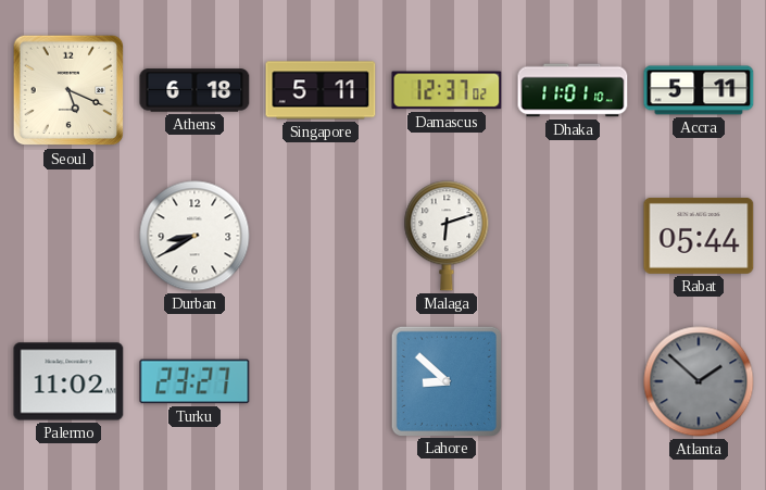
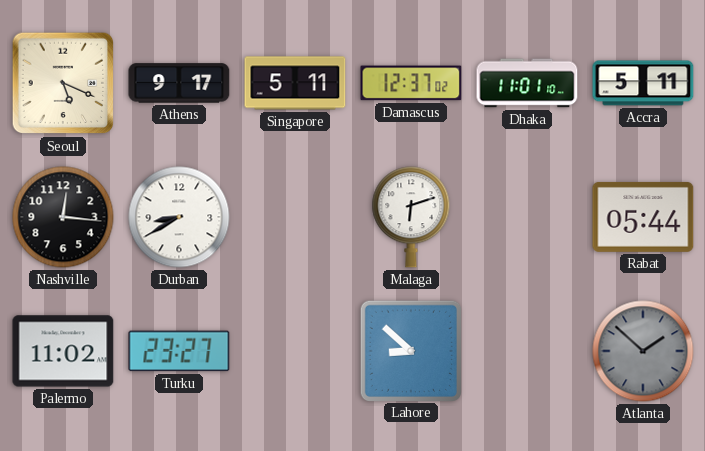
Athens: 6:18 -> 9:17
Nashville: none -> 12:16
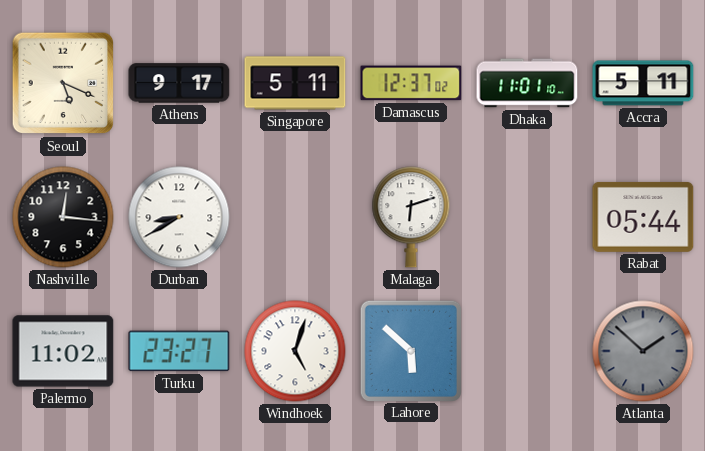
Windhoek: none -> 5:03
Lahore: 8:52 -> 5:52
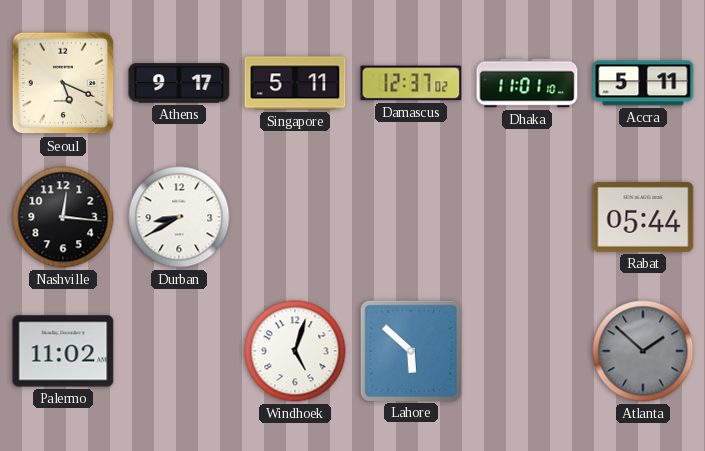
Malaga: 6:12 -> none
Turku: 23:27 -> none
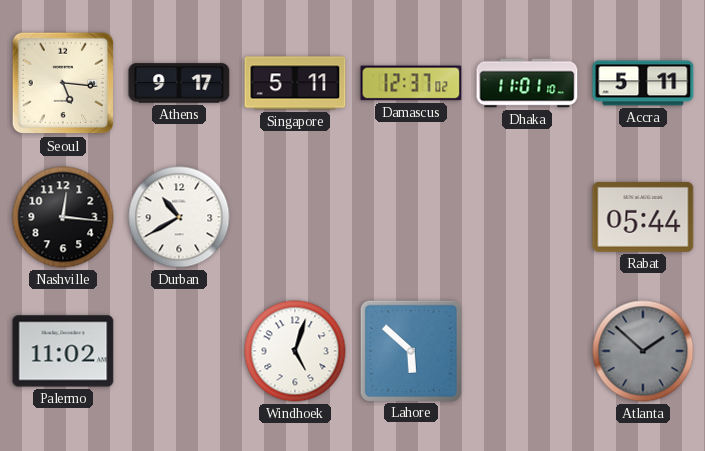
Seoul: 5:19 -> 5:16
Durban: 8:40 -> 10:40
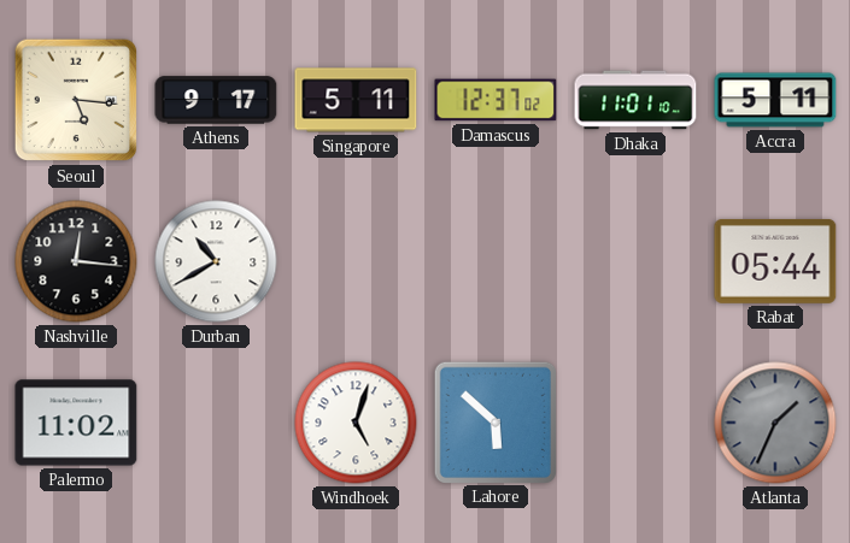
Atlanta: 1:52 -> 1:34
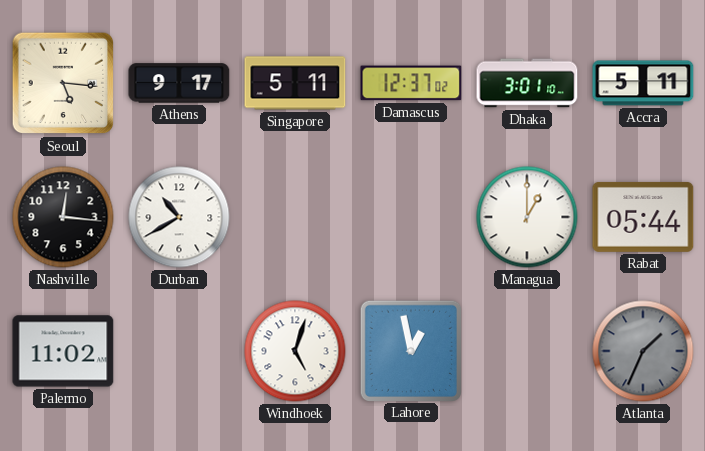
Dhaka: 11:01 -> 3:01
Managua: none -> 1:00
Lahore: 5:52 -> 12:58
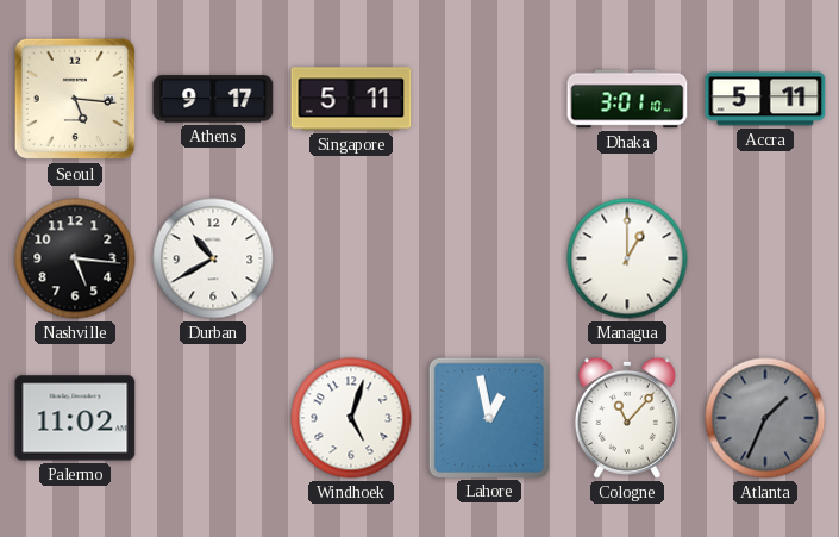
Damascus: 12:37 -> none
Nashville: 12:16 -> 5:16
Rabat: 05:44 -> none
Cologne: none -> 11:07
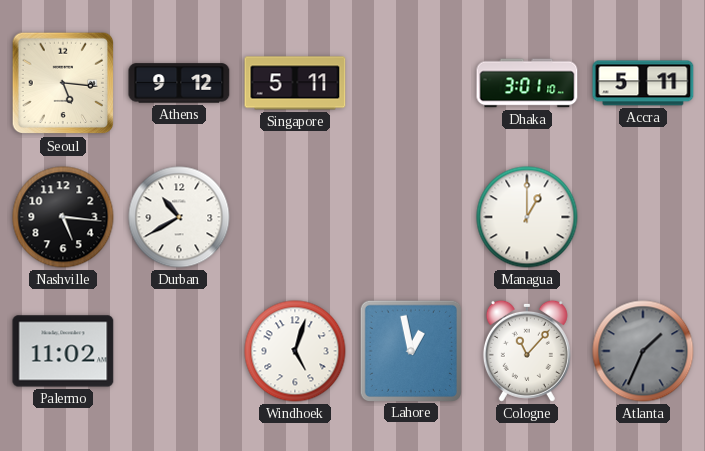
Athens: 9:17 -> 9:12
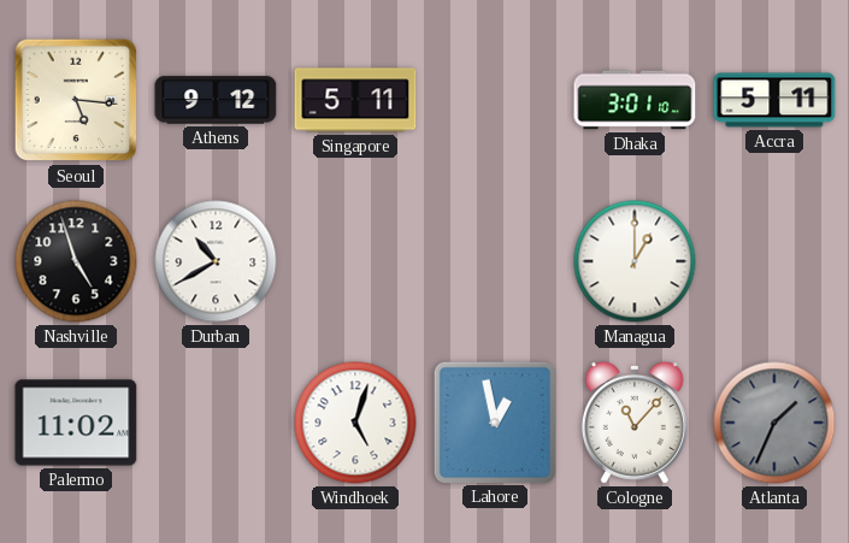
Nashville: 5:16 -> 4:57
